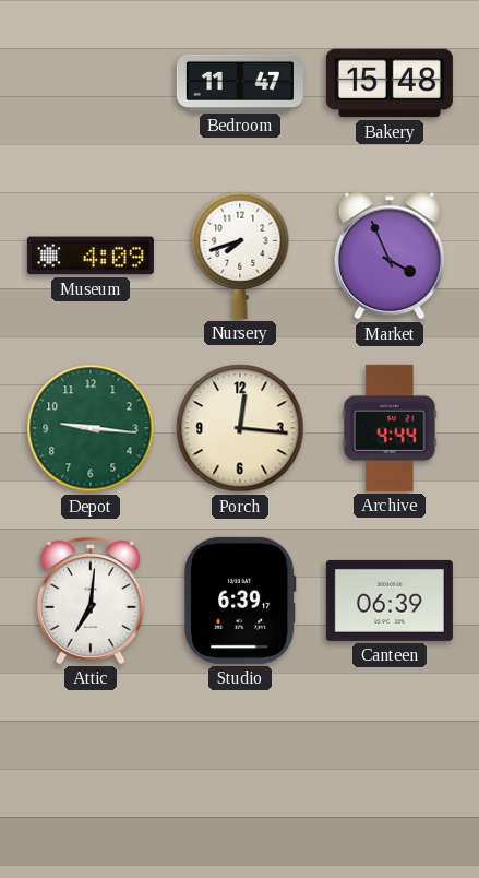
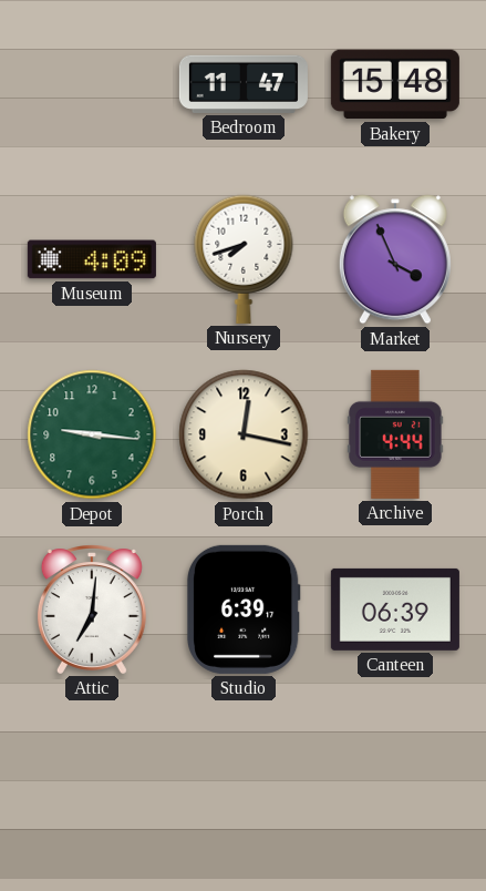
Porch: 12:16 -> 12:17
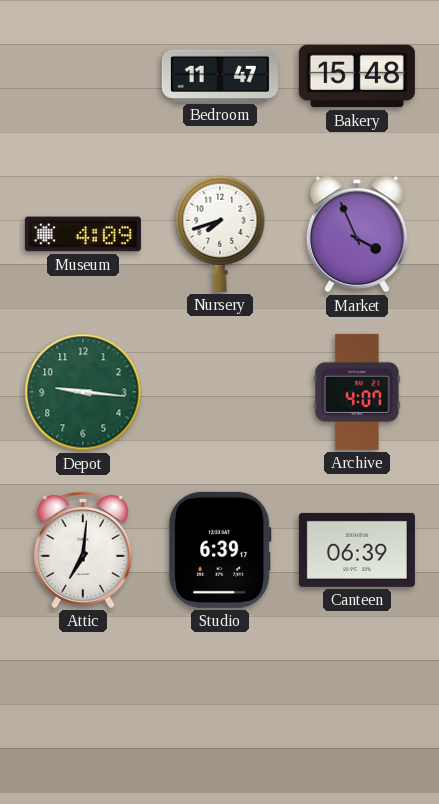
Porch: 12:17 -> none
Archive: 4:44 -> 4:07
